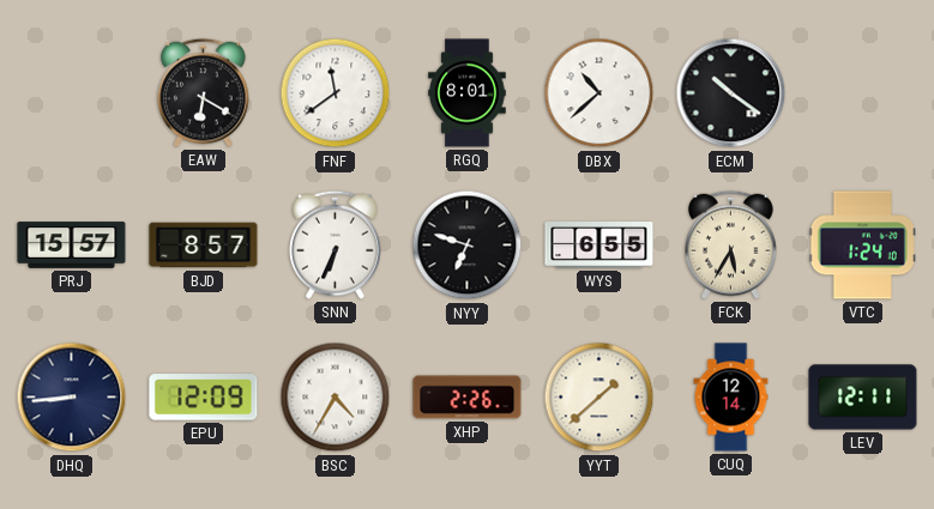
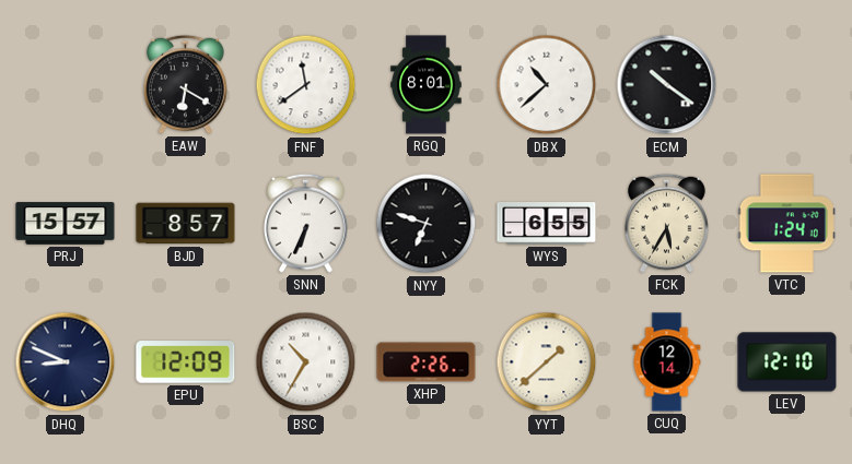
DHQ: 8:44 -> 8:49
BSC: 4:35 -> 10:35
LEV: 12:11 -> 12:10
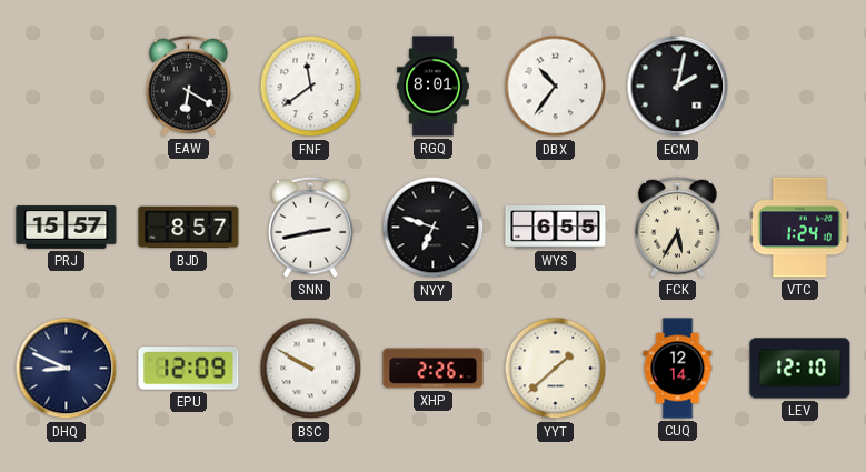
DBX: 10:38 -> 10:36
ECM: 10:21 -> 2:02
SNN: 6:34 -> 2:43
BSC: 10:35 -> 9:50
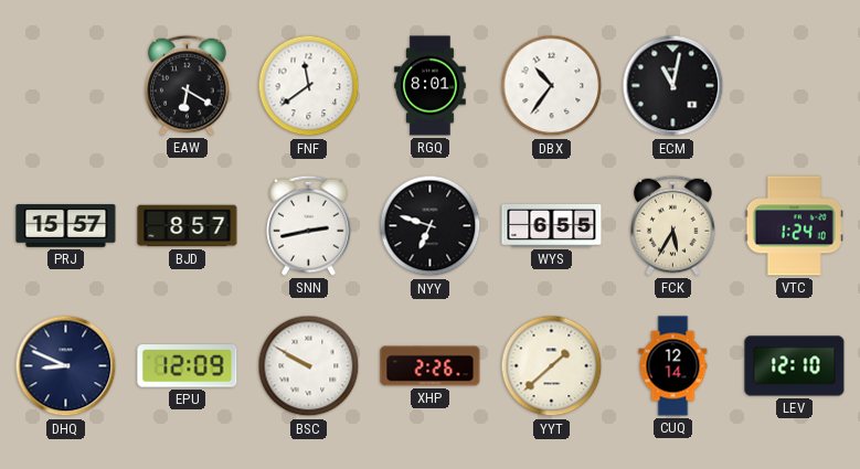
ECM: 2:02 -> 11:02
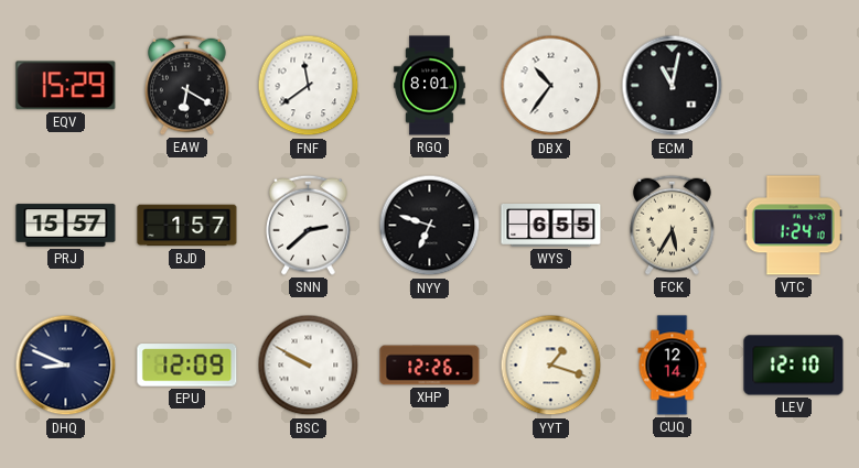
EQV: none -> 15:29
BJD: 8:57 -> 1:57
SNN: 2:43 -> 2:38
XHP: 2:26 -> 12:26
YYT: 1:38 -> 1:18
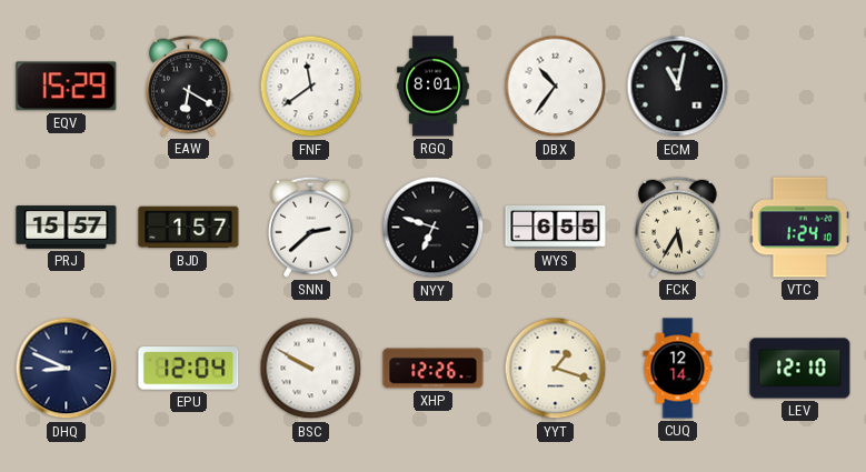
EPU: 12:09 -> 12:04
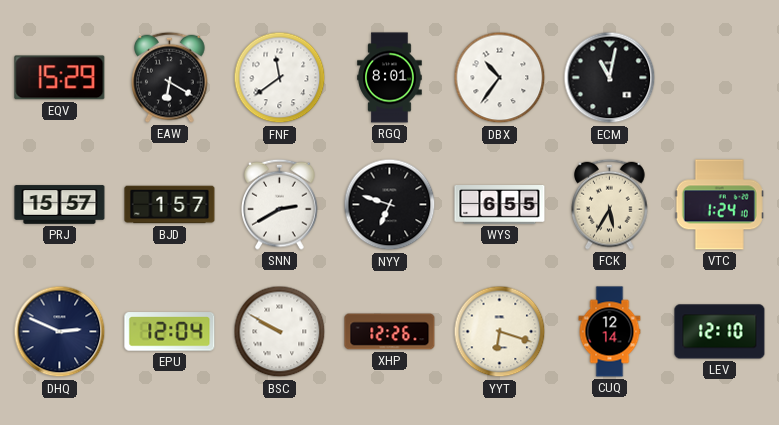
SNN: 2:38 -> 2:40
DHQ: 8:49 -> 2:49
YYT: 1:18 -> 6:18
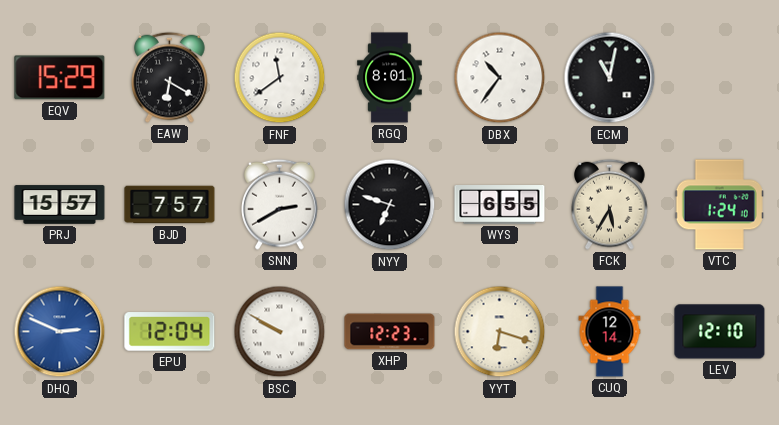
BJD: 1:57 -> 7:57
DHQ dial: navy -> blue
XHP: 12:26 -> 12:23
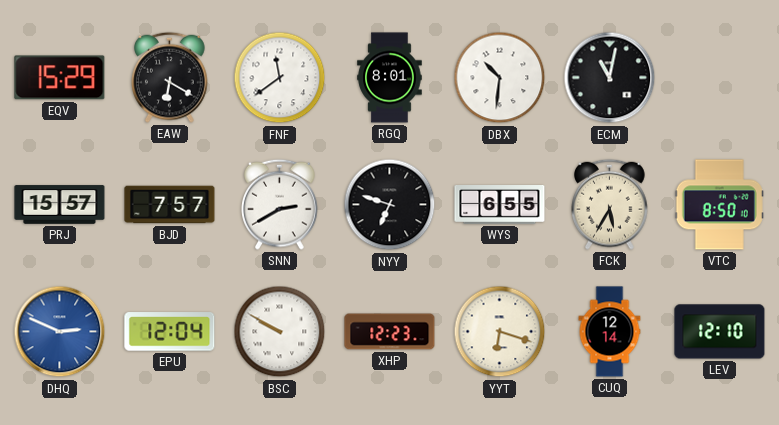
DBX: 10:36 -> 10:31
VTC: 1:24 -> 8:50
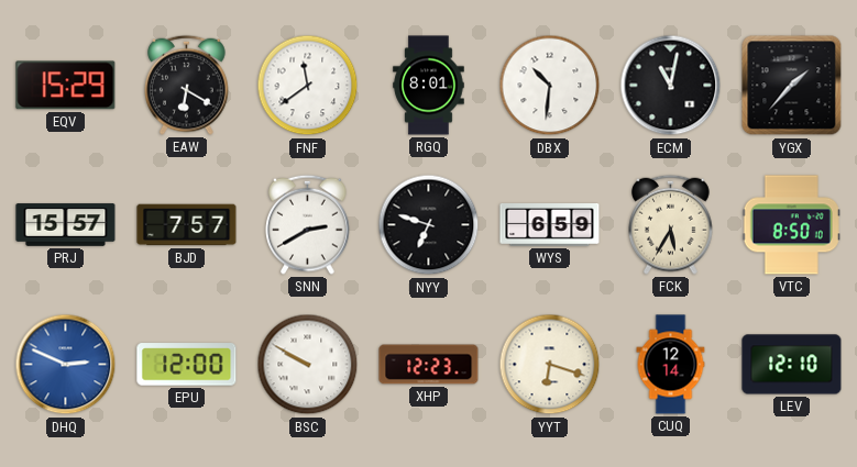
YGX: none -> 1:37
WYS: 6:55 -> 6:59
EPU: 12:04 -> 12:00
